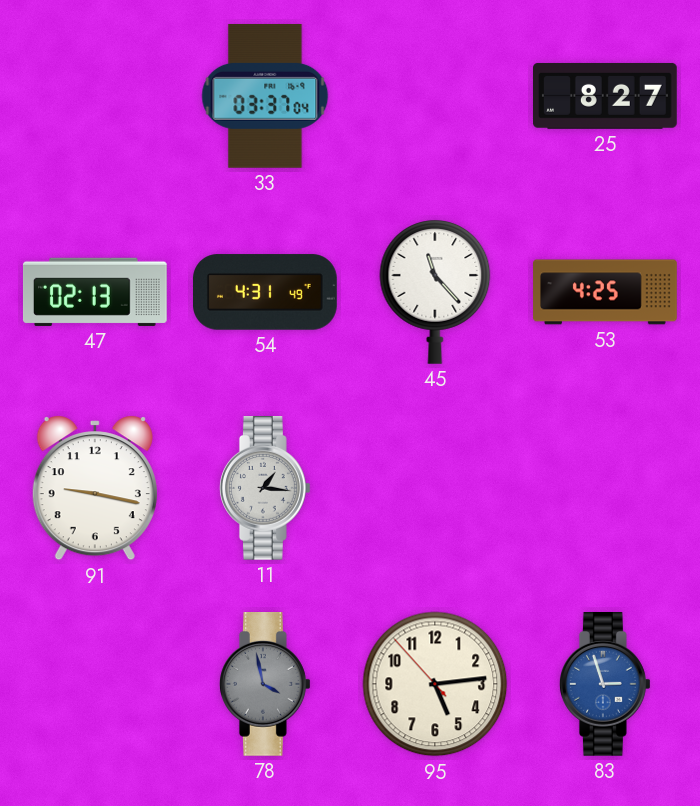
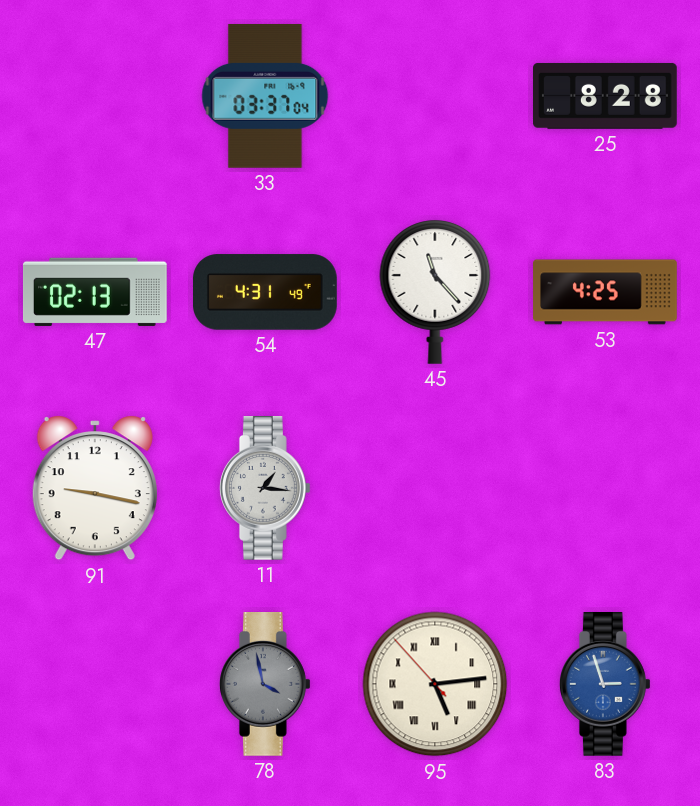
25: 8:27 -> 8:28
95 numerals: Arabic -> Roman
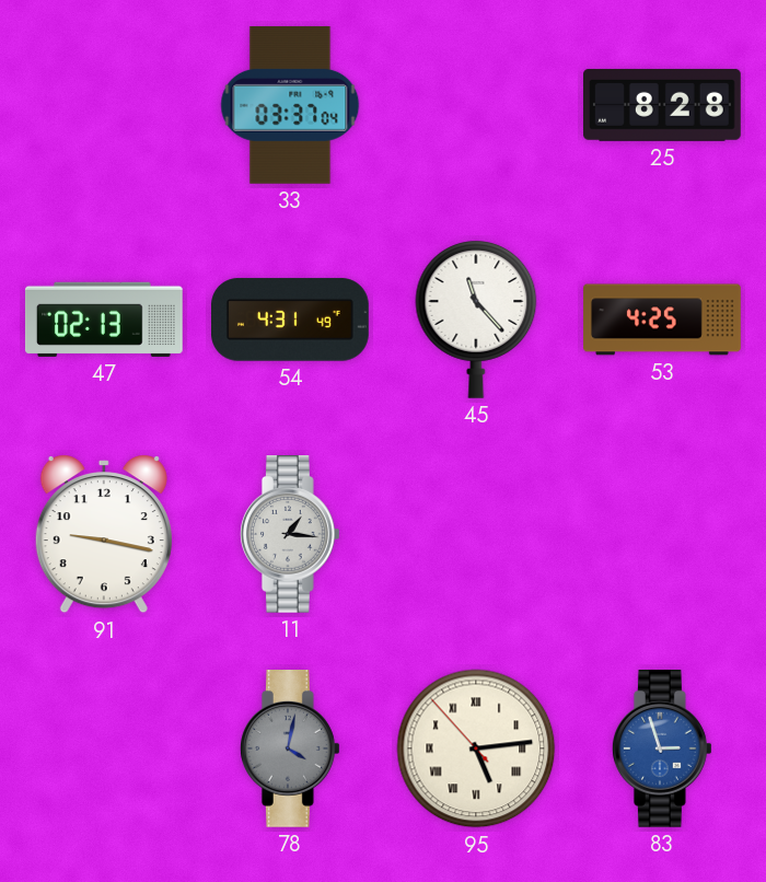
78: 3:58 -> 4:02
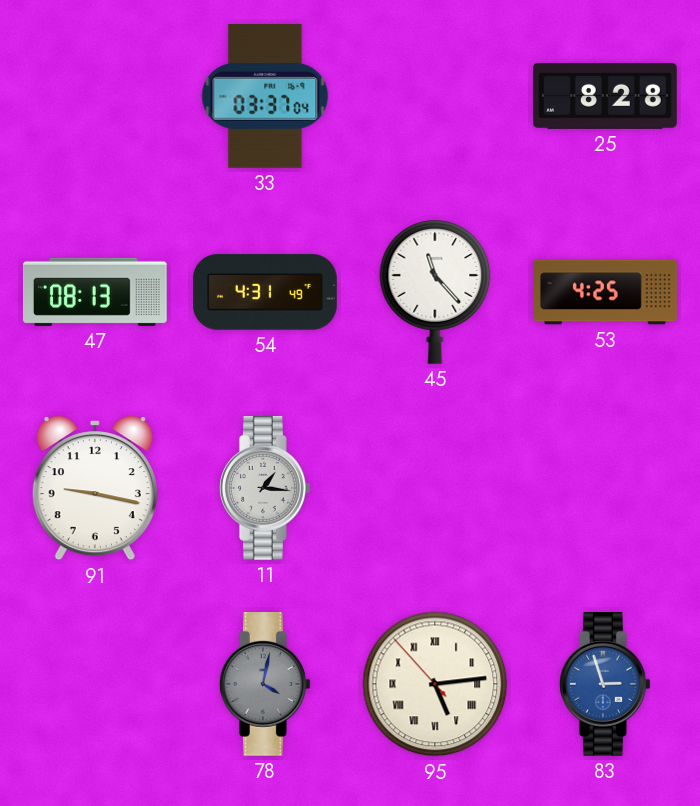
47: 02:13 -> 08:13
